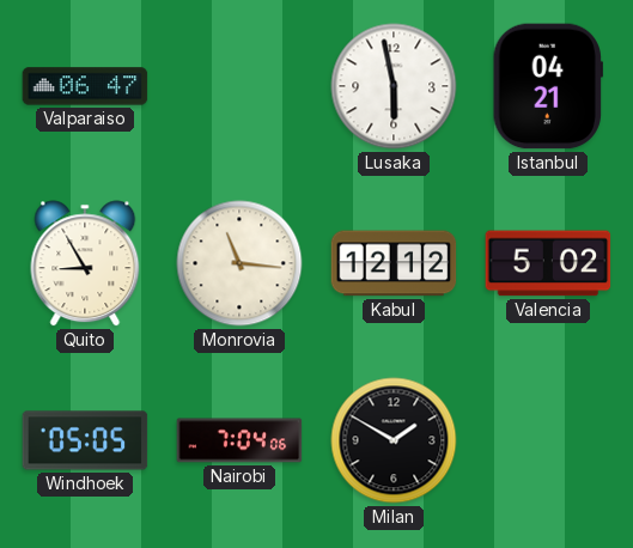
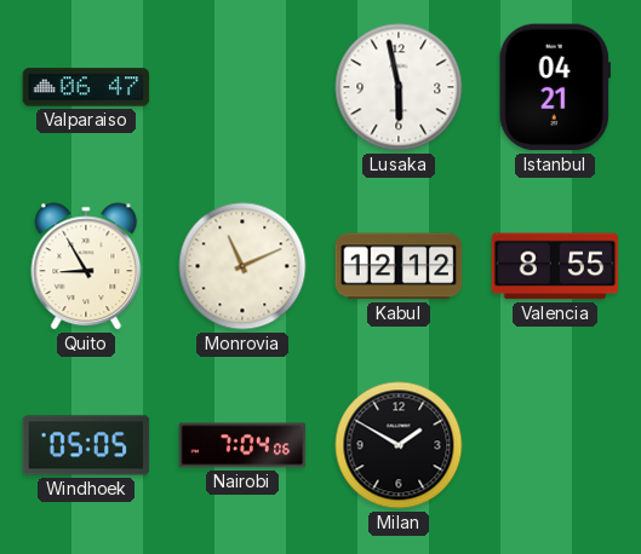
Monrovia: 11:16 -> 11:11
Valencia: 5:02 -> 8:55
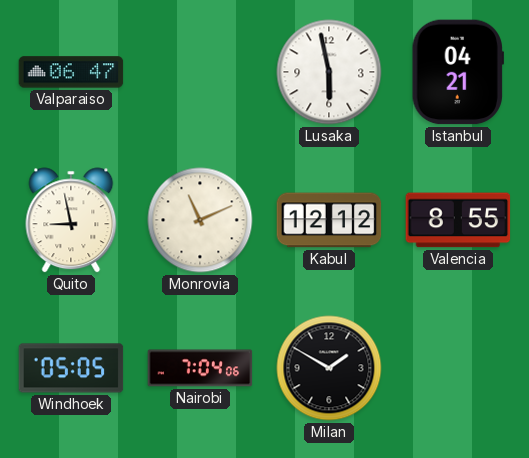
Quito: 8:55 -> 8:58
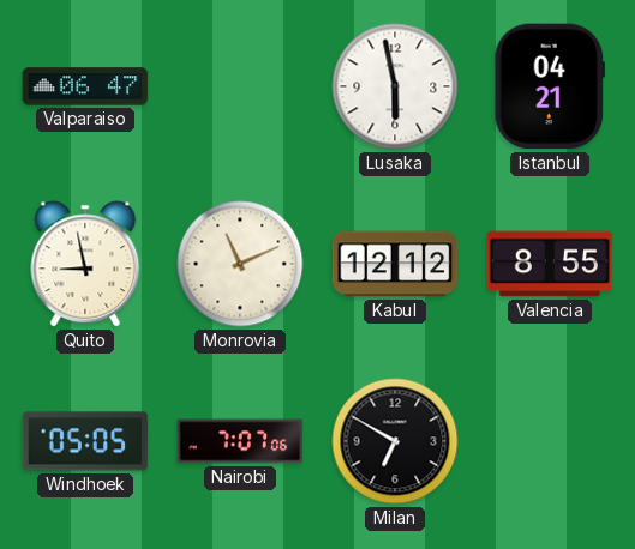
Nairobi: 7:04 -> 7:07
Milan: 1:50 -> 6:50
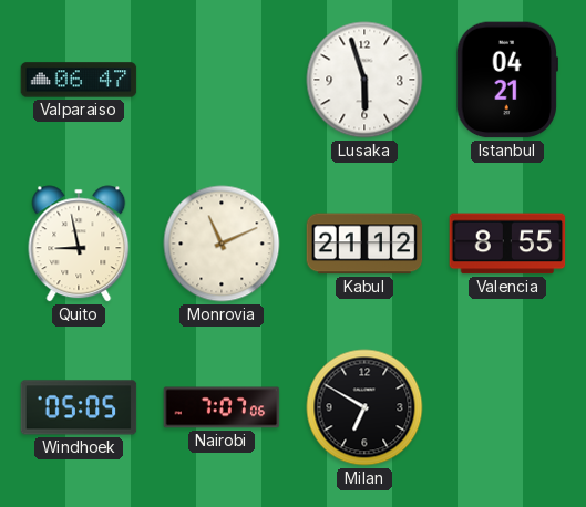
Lusaka: 5:58 -> 5:57
Kabul: 12:12 -> 21:12
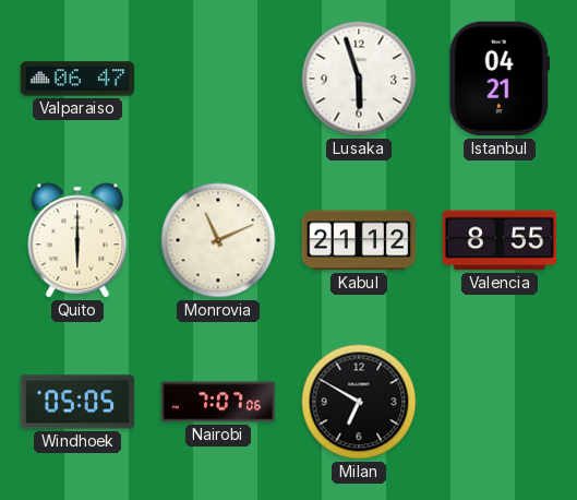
Quito: 8:58 -> 6:00
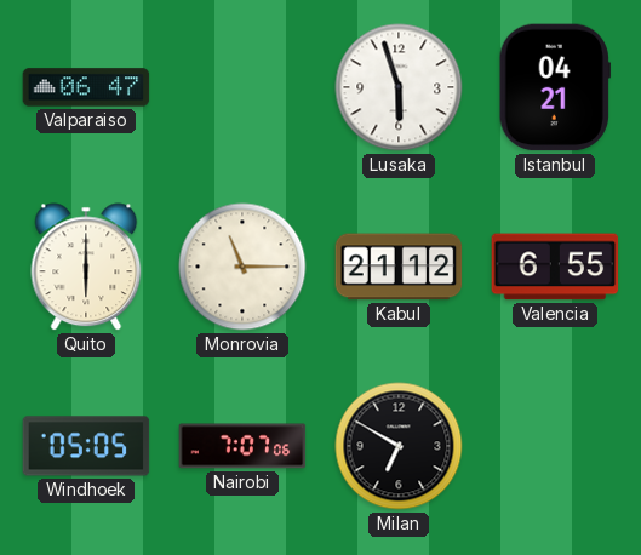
Monrovia: 11:11 -> 11:15
Valencia: 8:55 -> 6:55
